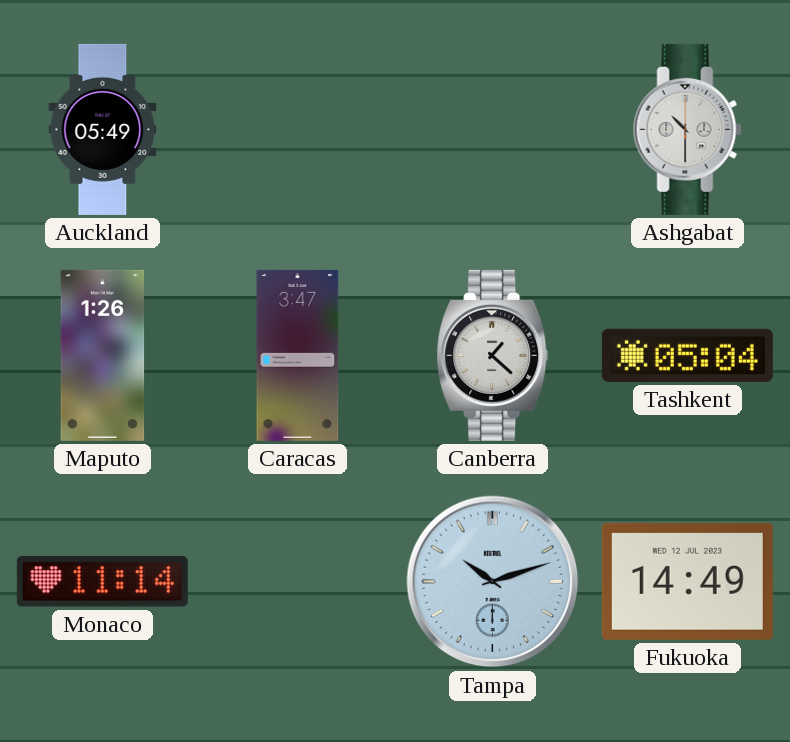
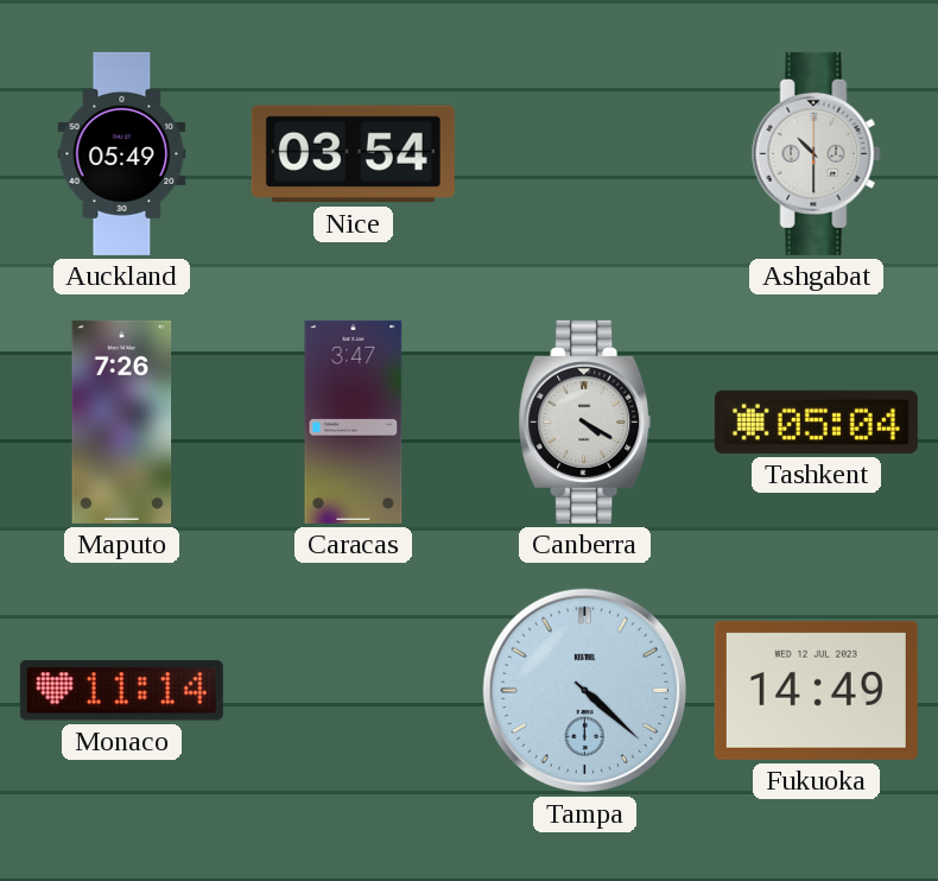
Nice: none -> 03:54
Maputo: 1:26 -> 7:26
Canberra: 1:22 -> 4:20
Tampa: 10:12 -> 4:22
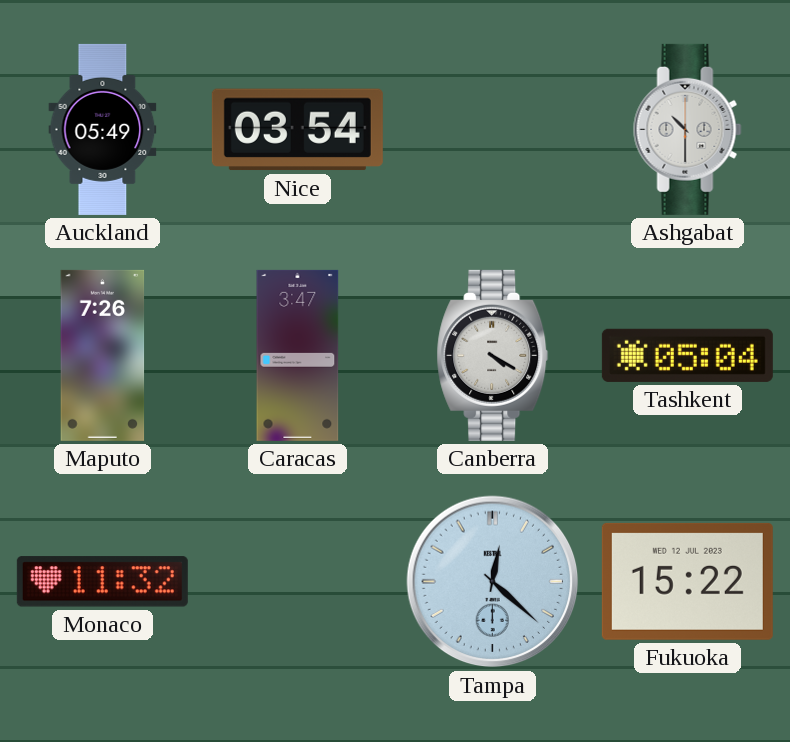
Monaco: 11:14 -> 11:32
Tampa: 4:22 -> 12:22
Fukuoka: 14:49 -> 15:22
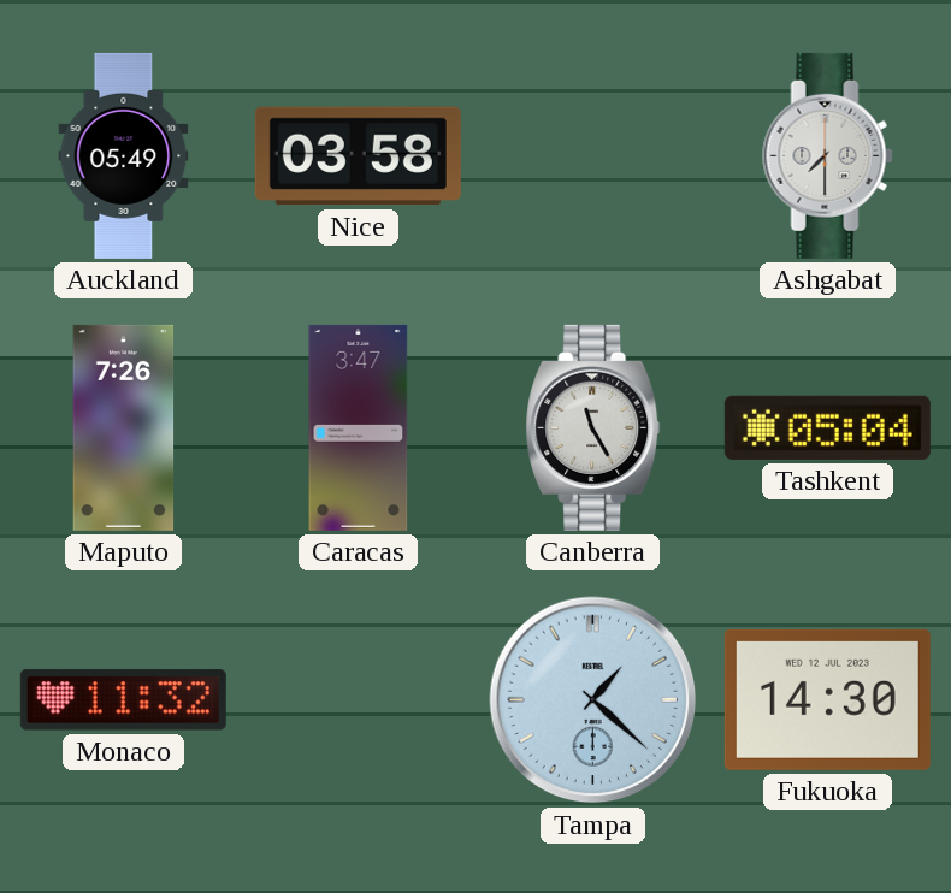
Nice: 03:54 -> 03:58
Ashgabat: 10:30 -> 7:30
Canberra: 4:20 -> 11:25
Tampa: 12:22 -> 1:22
Fukuoka: 15:22 -> 14:30
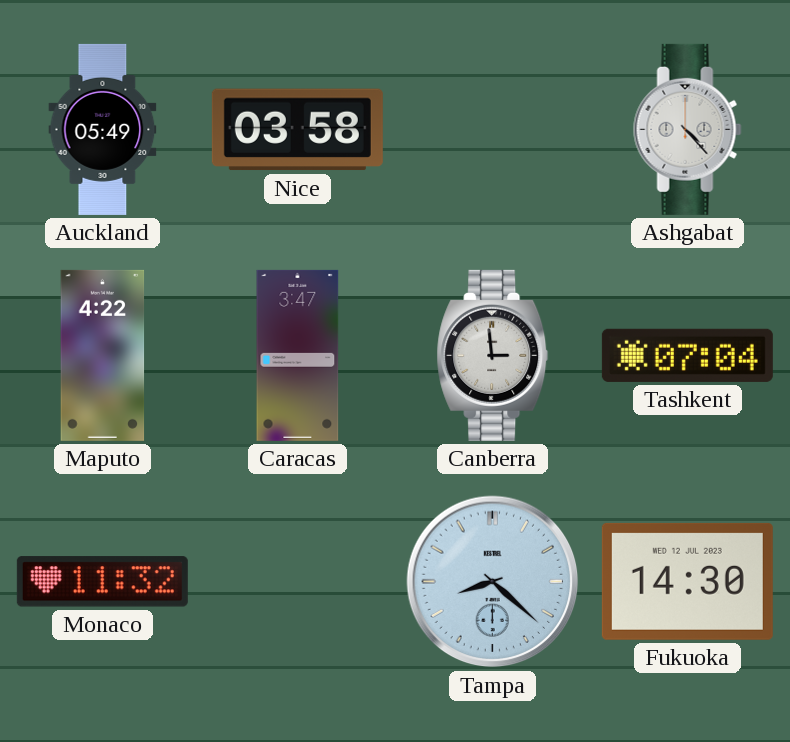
Ashgabat: 7:30 -> 4:23
Maputo: 7:26 -> 4:22
Canberra: 11:25 -> 2:59
Tashkent: 05:04 -> 07:04
Tampa: 1:22 -> 8:22
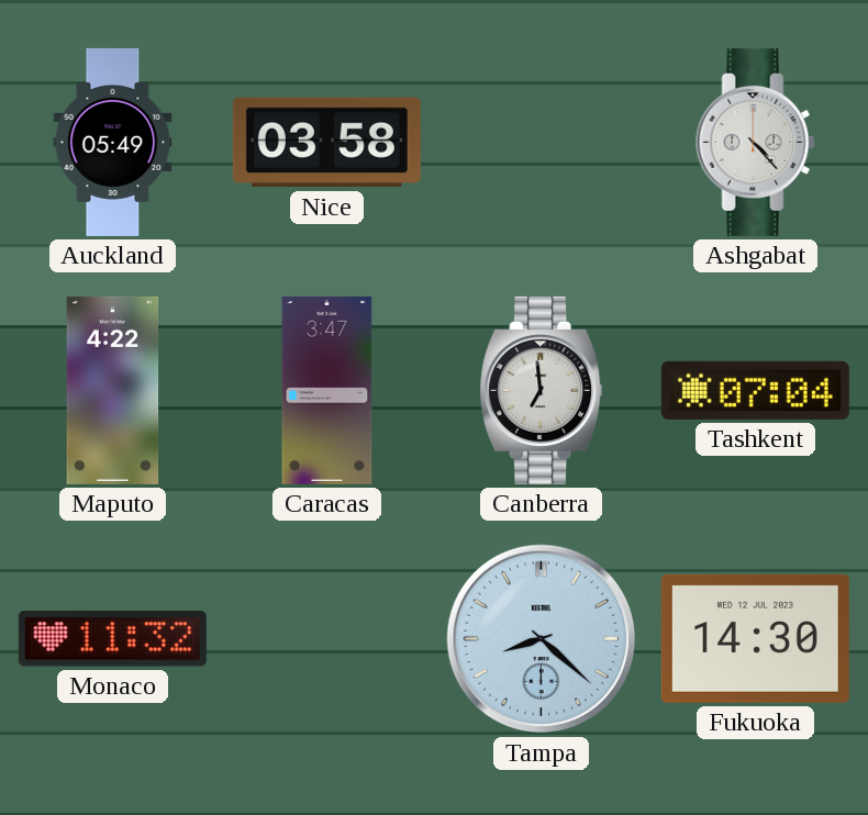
Canberra: 2:59 -> 6:59
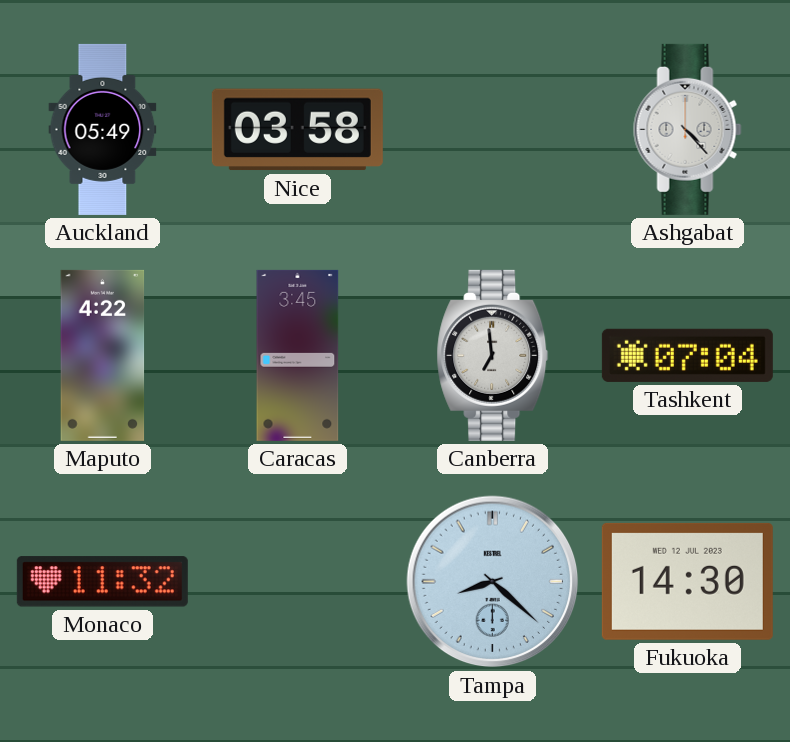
Caracas: 3:47 -> 3:45
